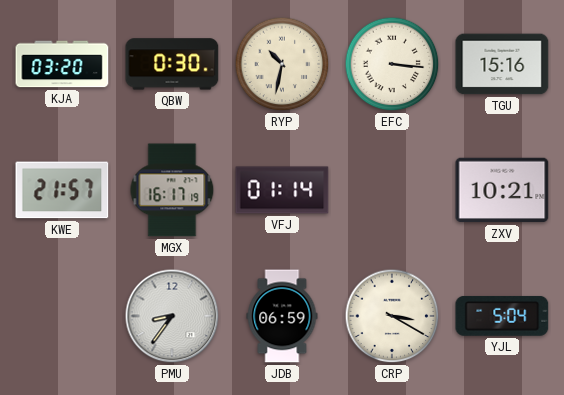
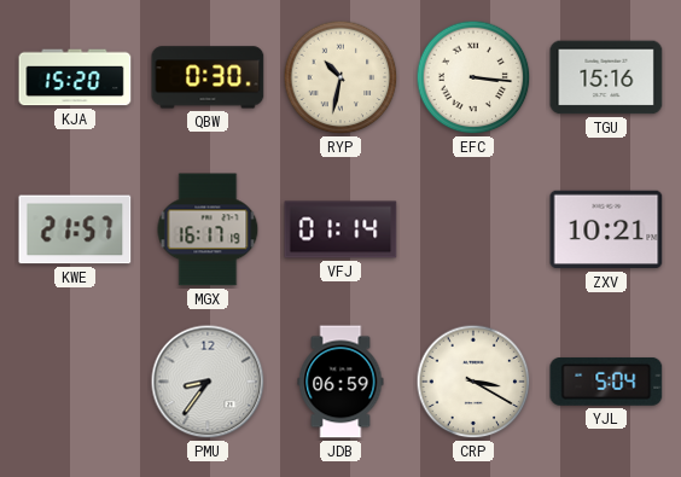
KJA: 03:20 -> 15:20
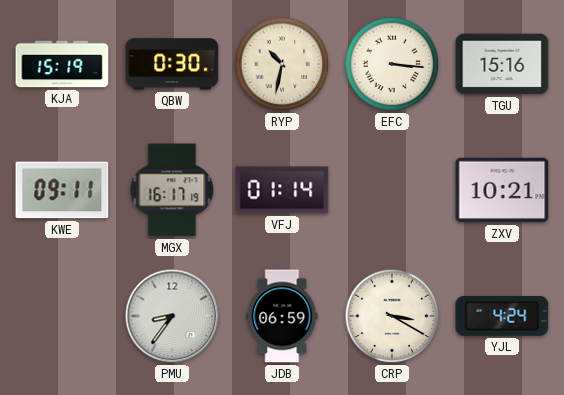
KJA: 15:20 -> 15:19
KWE: 21:57 -> 09:11
YJL: 5:04 -> 4:24
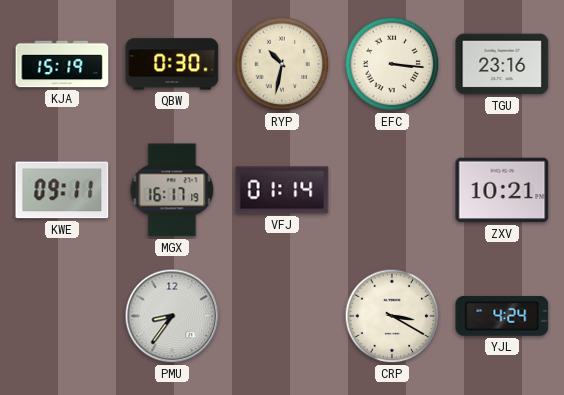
TGU: 15:16 -> 23:16
JDB: 06:59 -> none
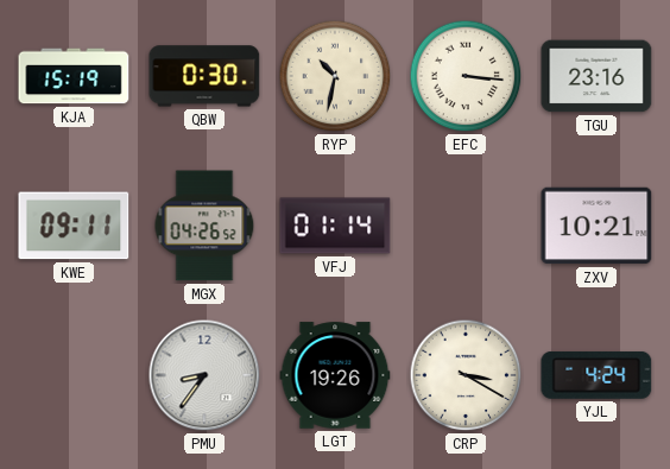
MGX: 16:17 -> 04:26
LGT: none -> 19:26
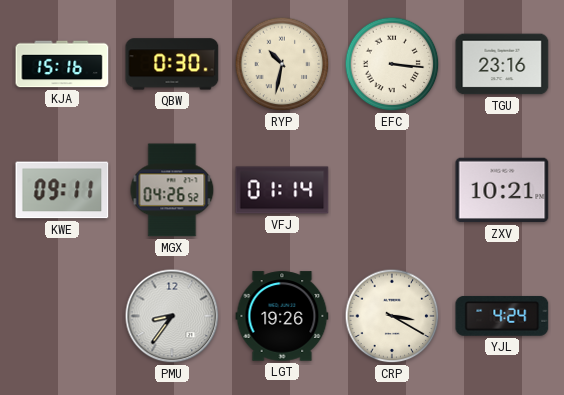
KJA: 15:19 -> 15:16
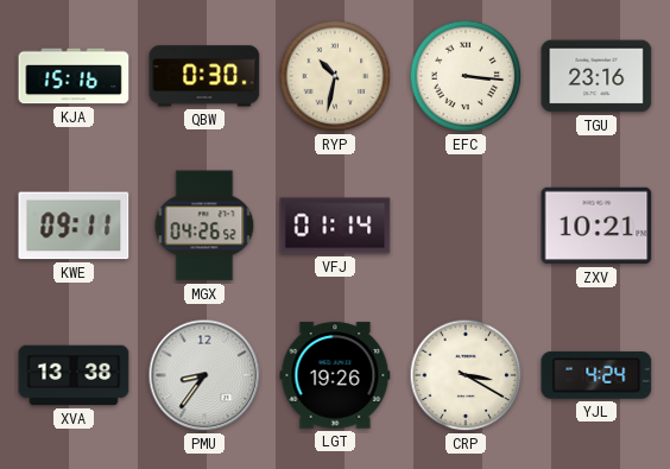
XVA: none -> 13:38
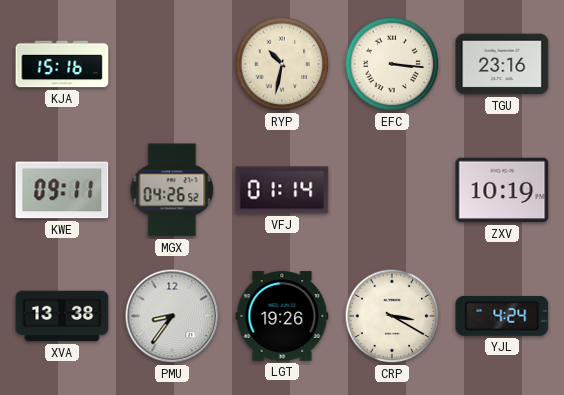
QBW: 0:30 -> none
ZXV: 10:21 -> 10:19
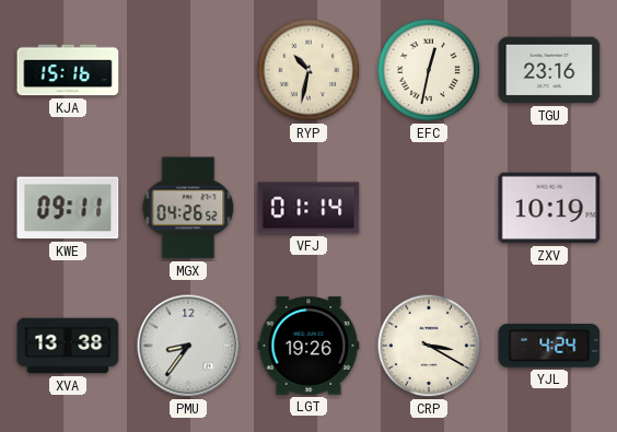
EFC: 3:16 -> 12:32
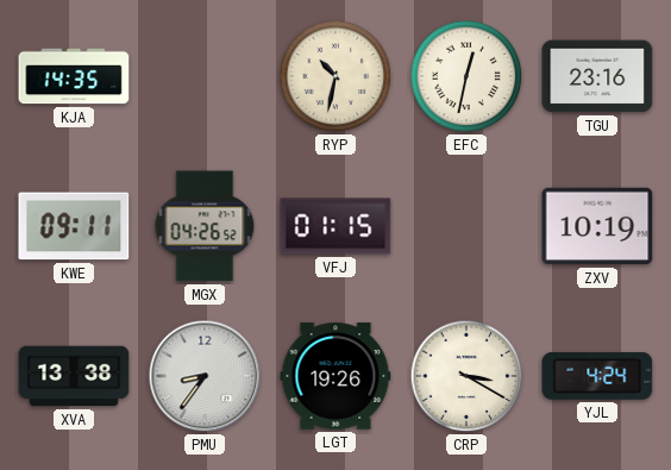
KJA: 15:16 -> 14:35
VFJ: 01:14 -> 01:15
